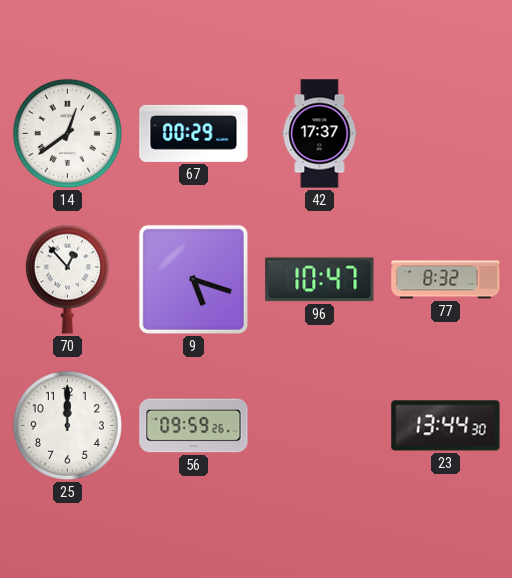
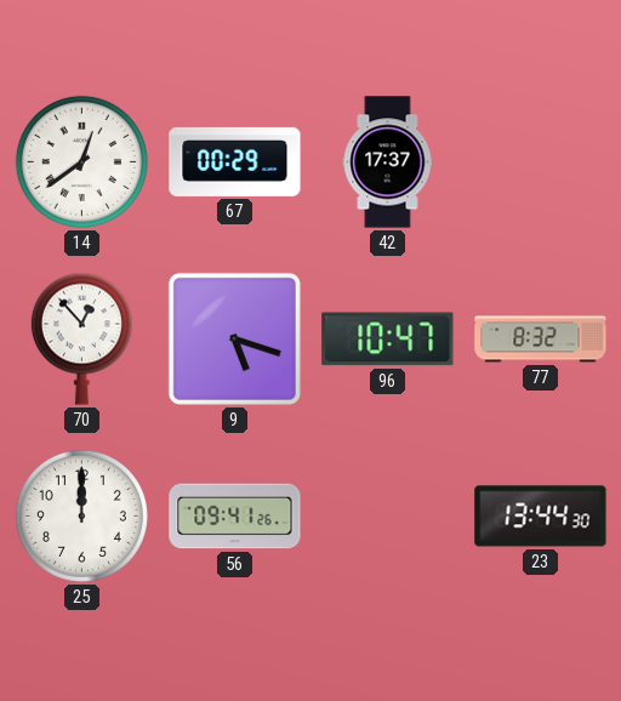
56: 09:59 -> 09:41
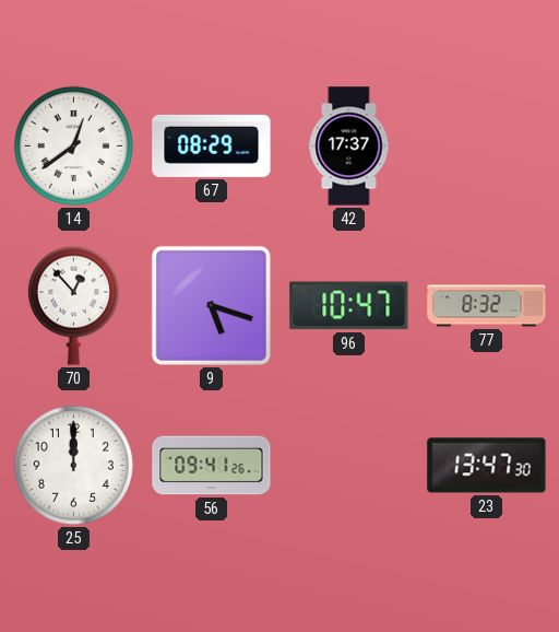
67: 00:29 -> 08:29
23: 13:44 -> 13:47
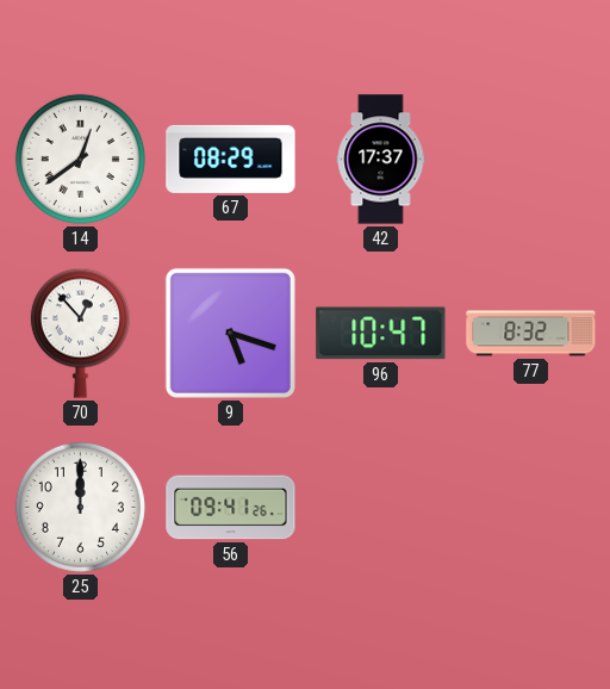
23: 13:47 -> none
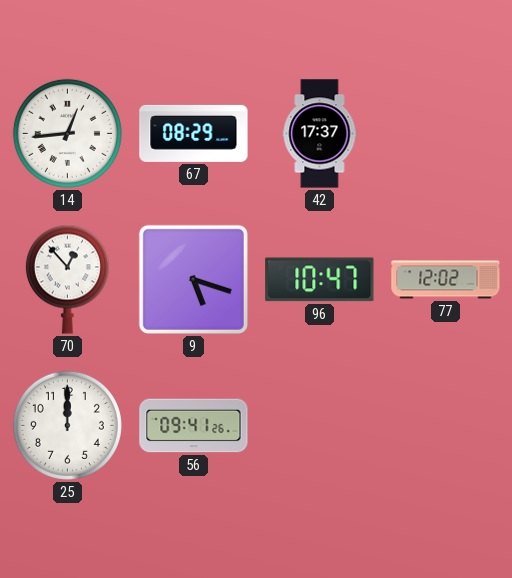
14: 12:39 -> 12:44
77: 8:32 -> 12:02
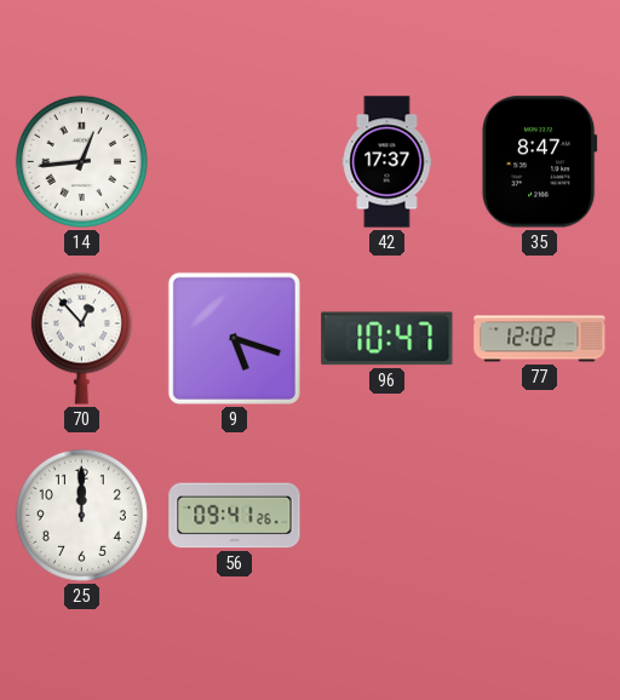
67: 08:29 -> none
35: none -> 8:47
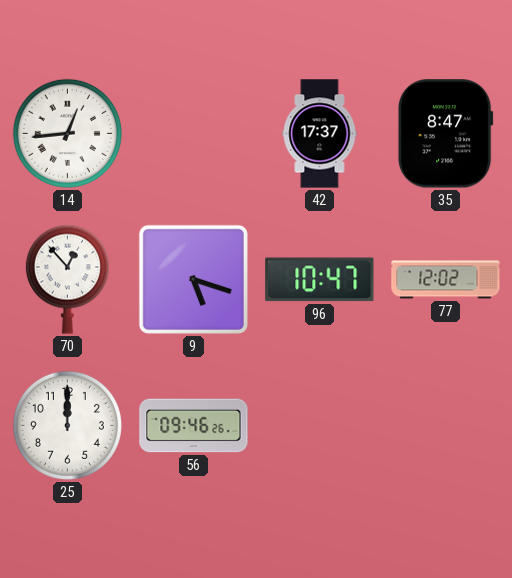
56: 09:41 -> 09:46
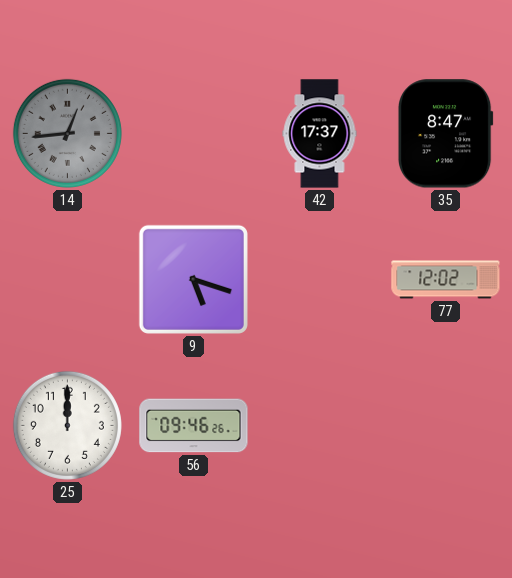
14 dial: white -> grey
70: 12:53 -> none
96: 10:47 -> none
